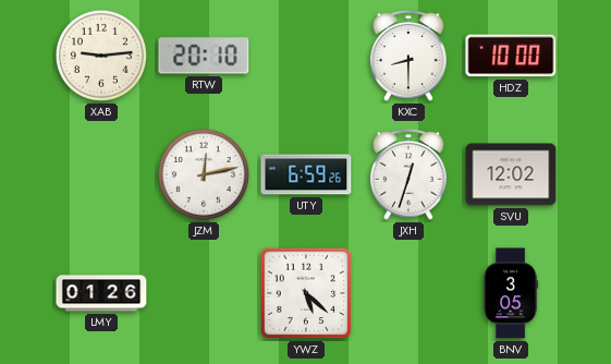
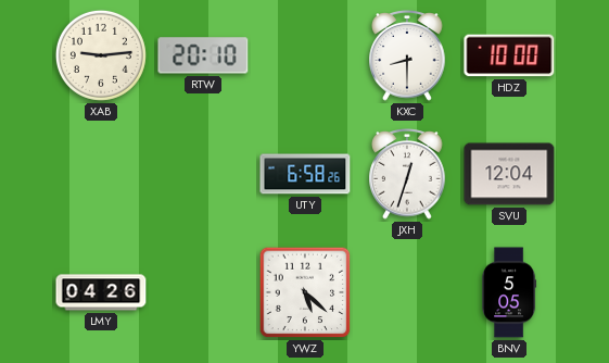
JZM: 12:13 -> none
UTY: 6:59 -> 6:58
SVU: 12:02 -> 12:04
LMY: 01:26 -> 04:26
BNV: 3:05 -> 5:05
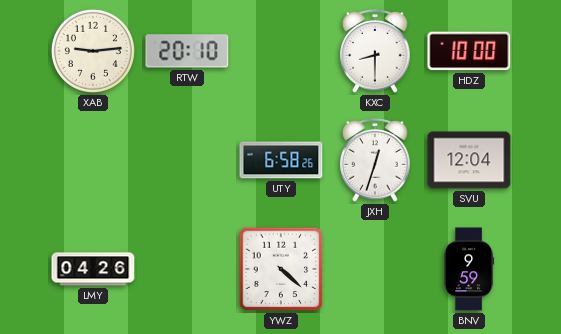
YWZ: 5:22 -> 4:22
BNV: 5:05 -> 9:59
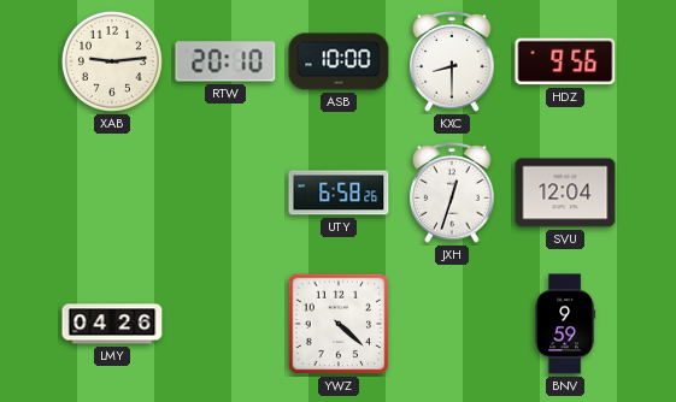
ASB: none -> 10:00
HDZ: 10:00 -> 9:56
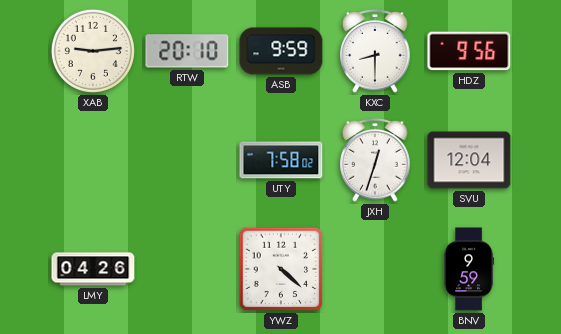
ASB: 10:00 -> 9:59
UTY: 6:58 -> 7:58
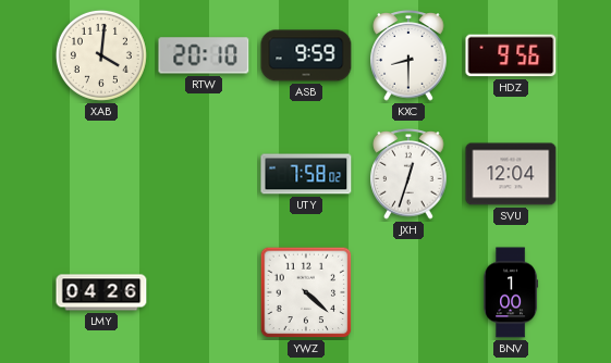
XAB: 9:14 -> 4:01
BNV: 9:59 -> 1:00
